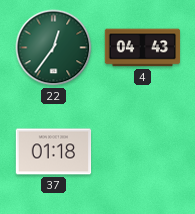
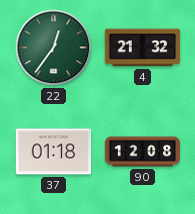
4: 04:43 -> 21:32
90: none -> 12:08
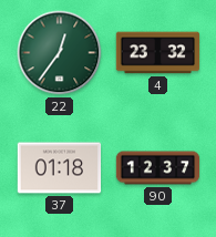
4: 21:32 -> 23:32
90: 12:08 -> 12:37
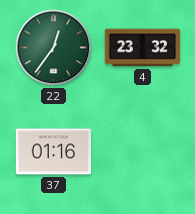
37: 01:18 -> 01:16
90: 12:37 -> none
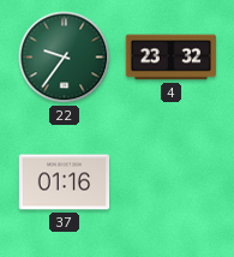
22: 12:36 -> 9:36
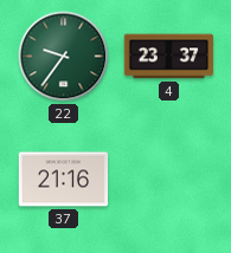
4: 23:32 -> 23:37
37: 01:16 -> 21:16
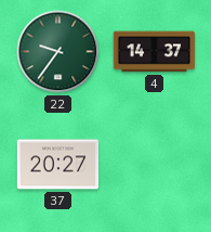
4: 23:37 -> 14:37
37: 21:16 -> 20:27
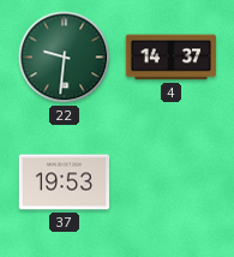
22: 9:36 -> 9:31
37: 20:27 -> 19:53
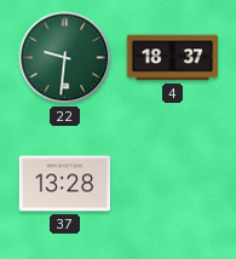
4: 14:37 -> 18:37
37: 19:53 -> 13:28
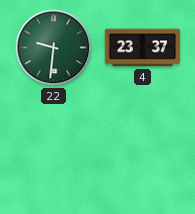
4: 18:37 -> 23:37
37: 13:28 -> none
